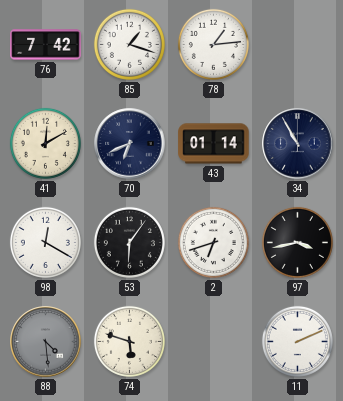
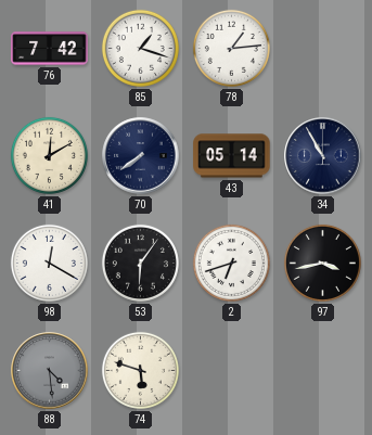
70: 6:41 -> 7:39
43: 01:14 -> 05:14
11: 2:11 -> none
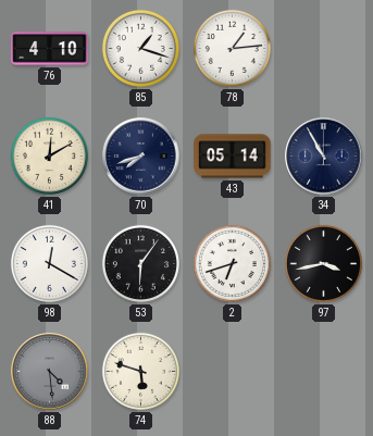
76: 7:42 -> 4:10
70: 7:39 -> 7:42
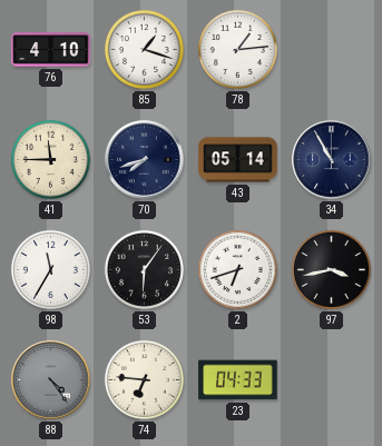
41: 12:10 -> 11:45
98: 12:20 -> 11:35
88: 4:29 -> 4:24
74: 5:48 -> 6:46
23: none -> 04:33
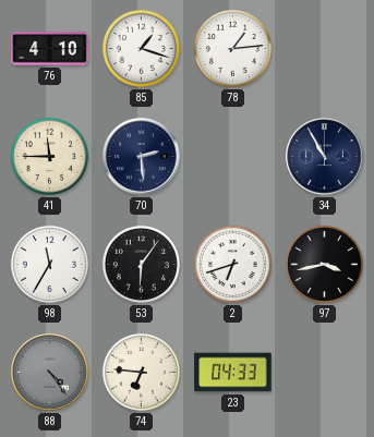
70: 7:42 -> 2:29
43: 05:14 -> none
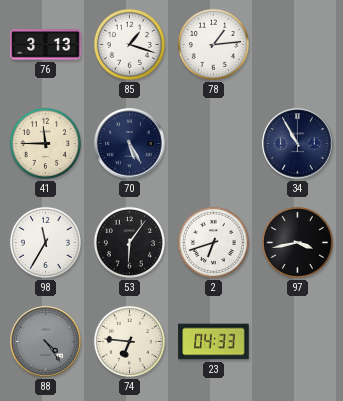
76: 4:10 -> 3:13
70: 2:29 -> 5:25
